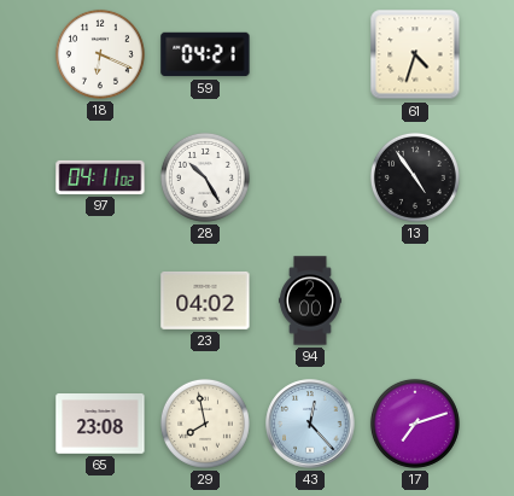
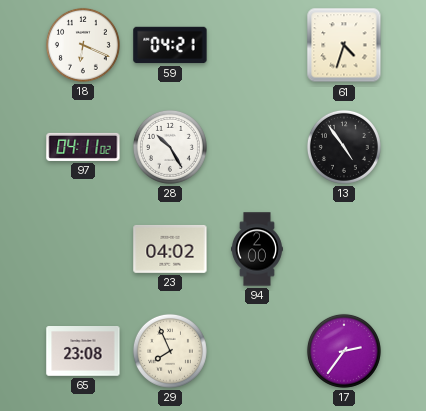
29: 7:58 -> 7:56
43: 12:23 -> none
17: 7:12 -> 2:36
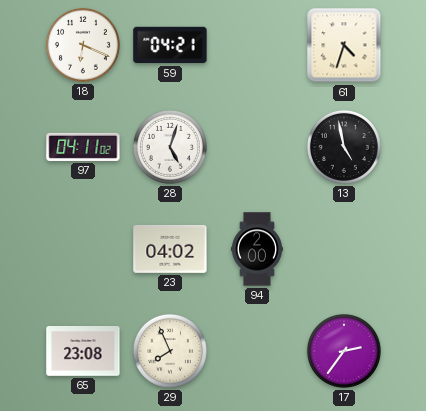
28: 10:25 -> 5:03
13: 4:54 -> 4:58
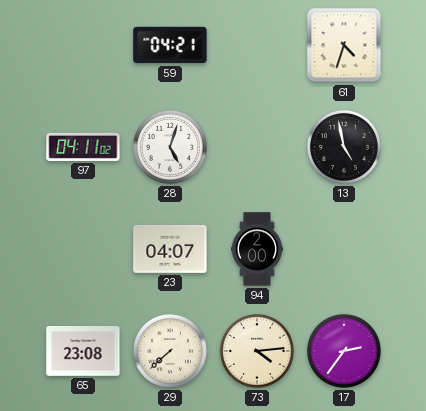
18: 6:19 -> none
23: 04:02 -> 04:07
29: 7:56 -> 7:38
73: none -> 4:14
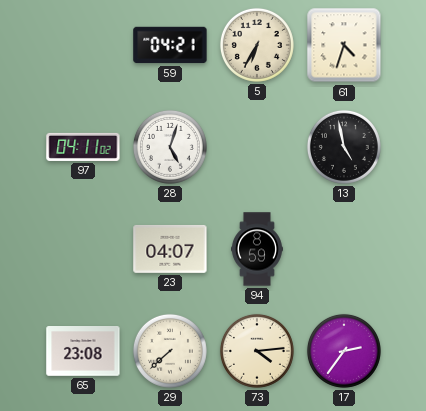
5: none -> 6:35
94: 2:00 -> 8:59
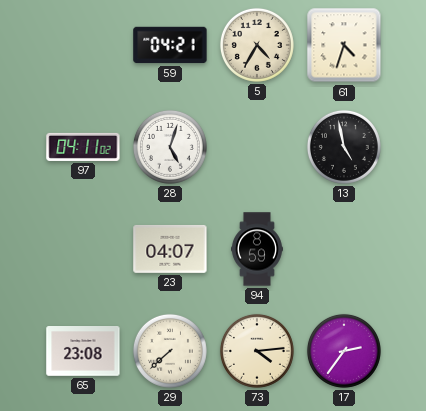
5: 6:35 -> 4:35
